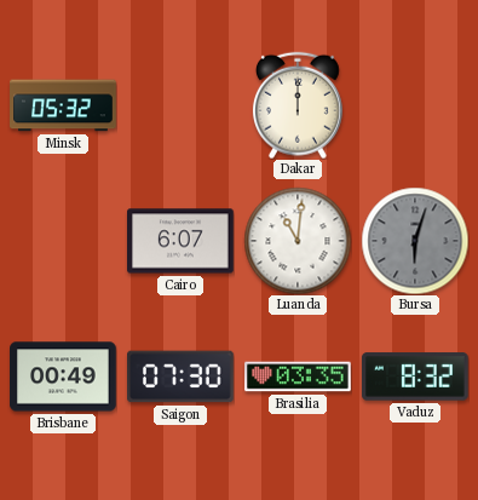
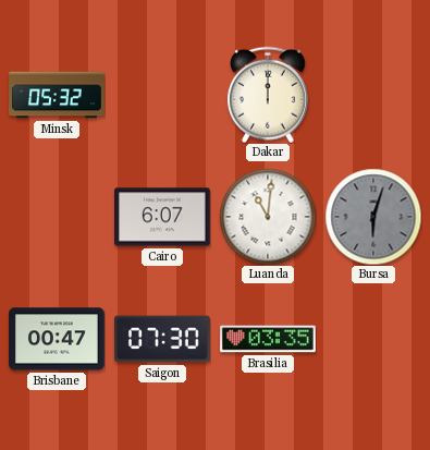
Brisbane: 00:49 -> 00:47
Vaduz: 8:32 -> none
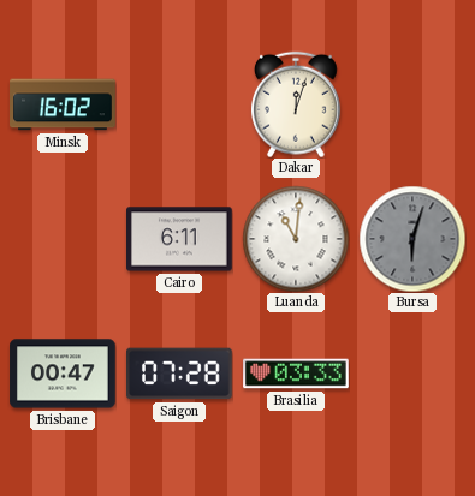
Minsk: 05:32 -> 16:02
Dakar: 12:00 -> 12:03
Cairo: 6:07 -> 6:11
Saigon: 07:30 -> 07:28
Brasilia: 03:35 -> 03:33
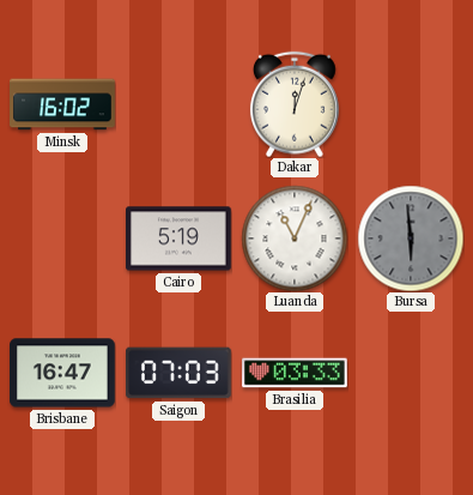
Cairo: 6:11 -> 5:19
Luanda: 11:01 -> 11:04
Bursa: 6:03 -> 5:59
Brisbane: 00:47 -> 16:47
Saigon: 07:28 -> 07:03
